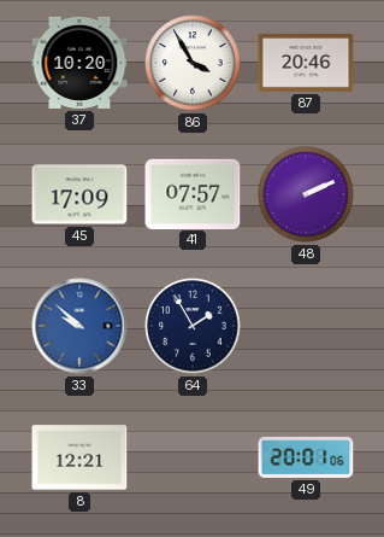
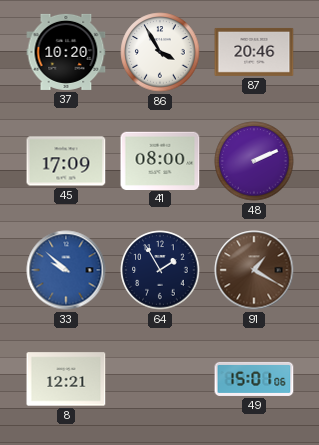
41: 07:57 -> 08:00
91: none -> 1:20
49: 20:01 -> 15:01
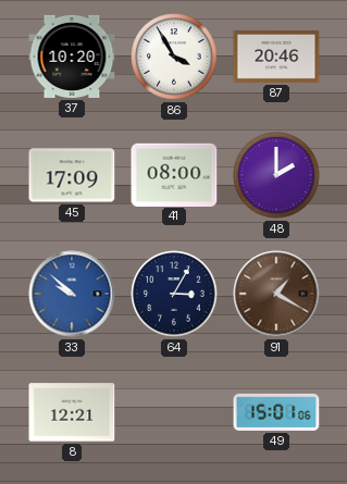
48: 2:11 -> 2:00
64: 1:55 -> 3:05
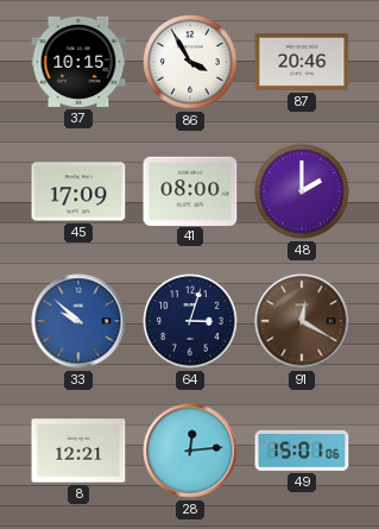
37: 10:20 -> 10:15
64: 3:05 -> 3:03
91: 1:20 -> 12:20
28: none -> 12:14
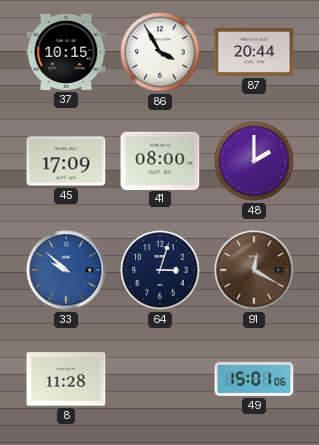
87: 20:46 -> 20:44
8: 12:21 -> 11:28
28: 12:14 -> none
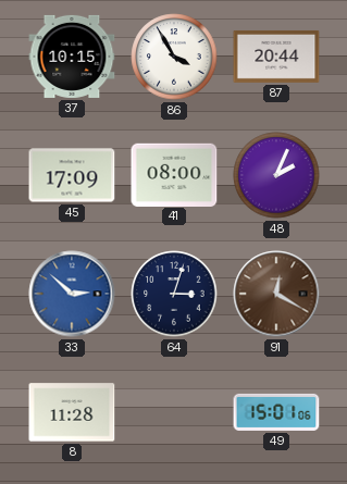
48: 2:00 -> 2:04
33: 9:52 -> 2:52
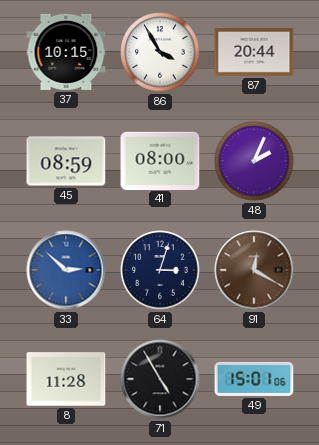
45: 17:09 -> 08:59
71: none -> 4:55
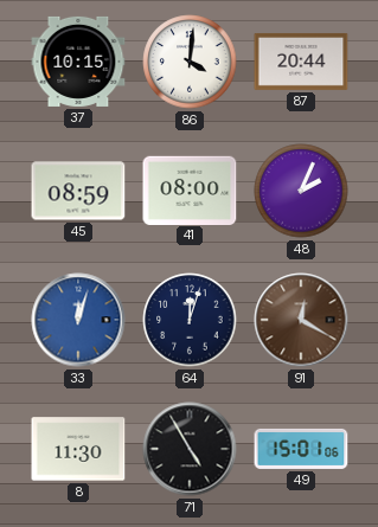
86: 3:55 -> 4:01
33: 2:52 -> 12:03
64: 3:03 -> 12:03
8: 11:28 -> 11:30
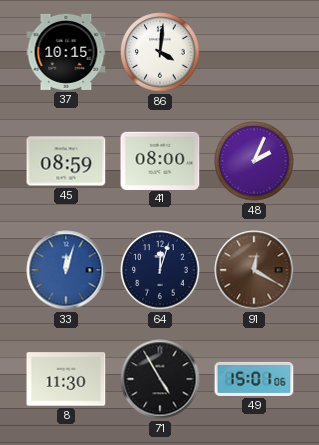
87: 20:44 -> none
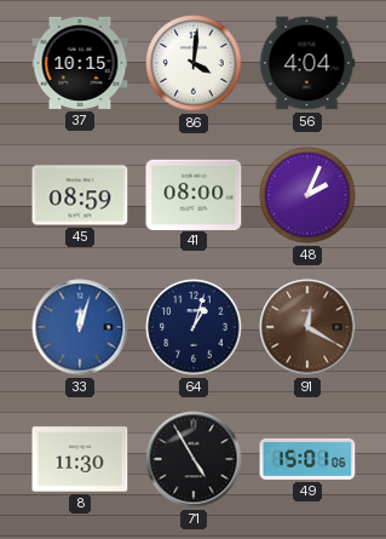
56: none -> 4:04
64: 12:03 -> 1:03
